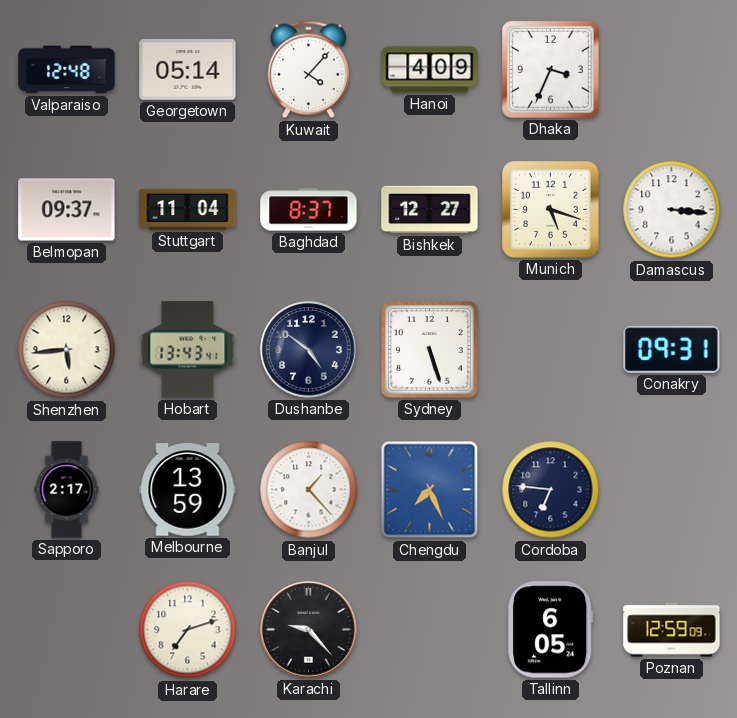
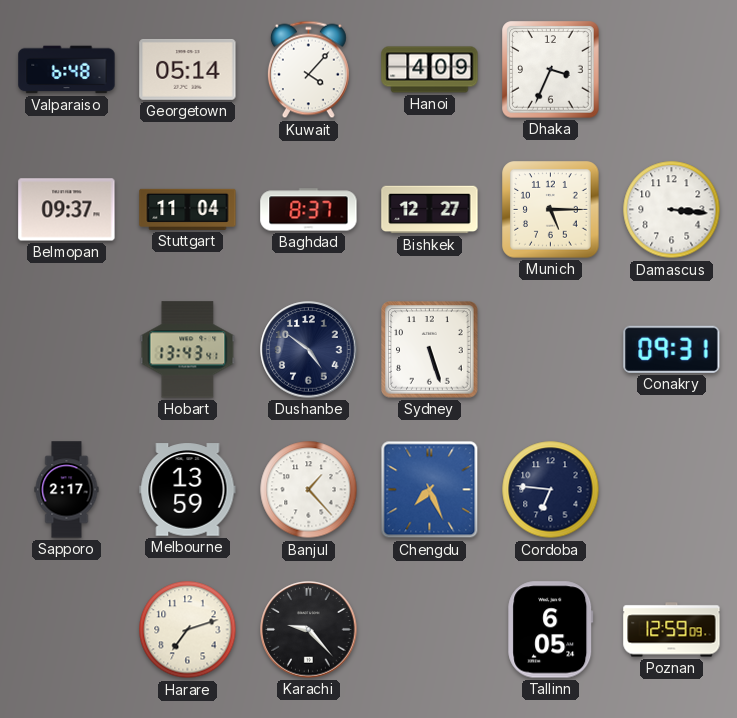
Valparaiso: 12:48 -> 6:48
Munich: 5:18 -> 5:15
Shenzhen: 5:44 -> none
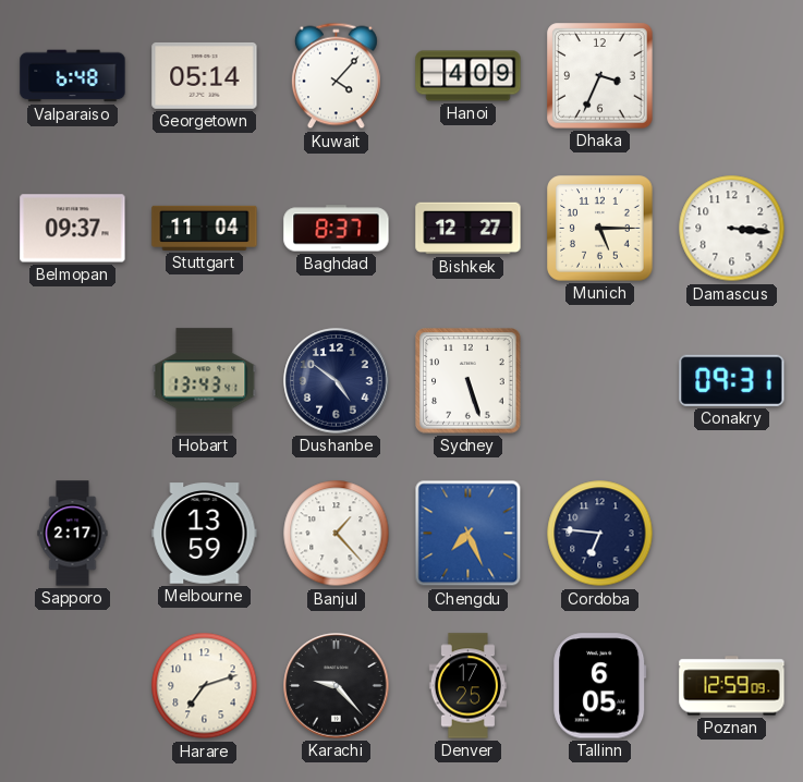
Denver: none -> 17:25
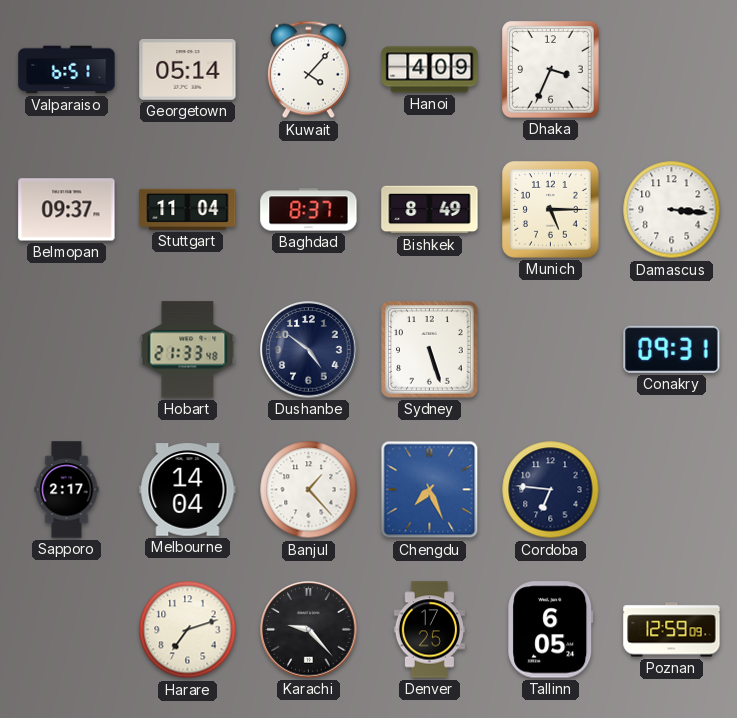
Valparaiso: 6:48 -> 6:51
Bishkek: 12:27 -> 8:49
Hobart: 13:43 -> 21:33
Melbourne: 13:59 -> 14:04
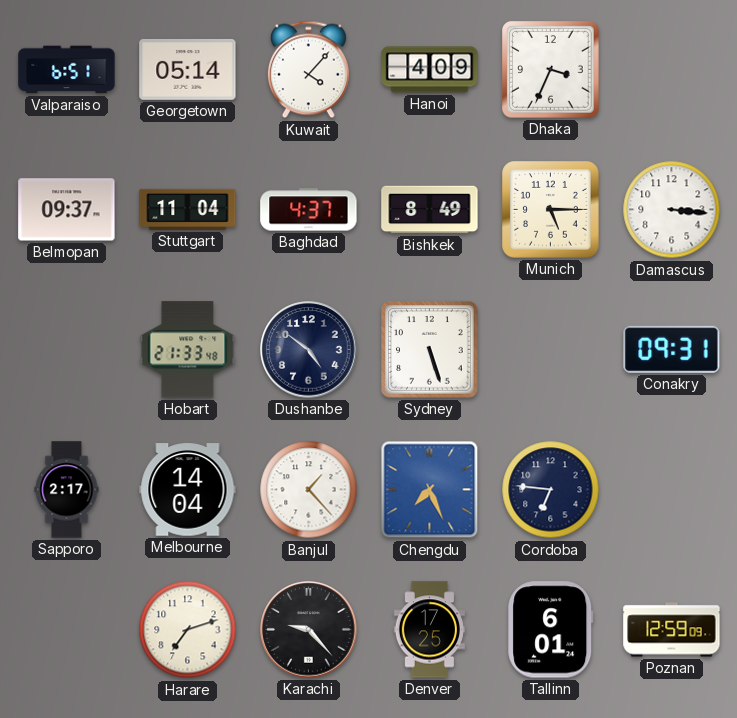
Baghdad: 8:37 -> 4:37
Tallinn: 6:05 -> 6:01
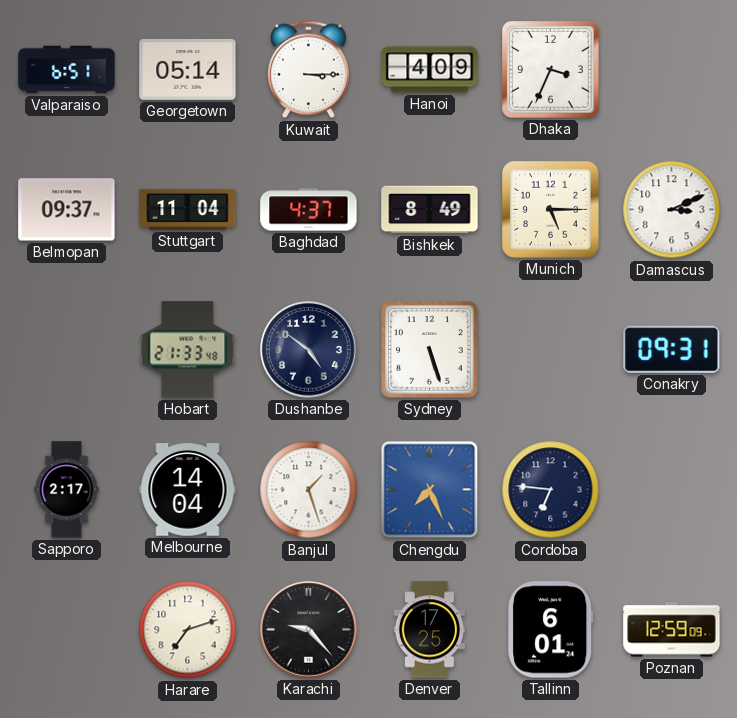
Kuwait: 4:07 -> 3:15
Damascus: 3:16 -> 3:11
Banjul: 1:23 -> 1:27
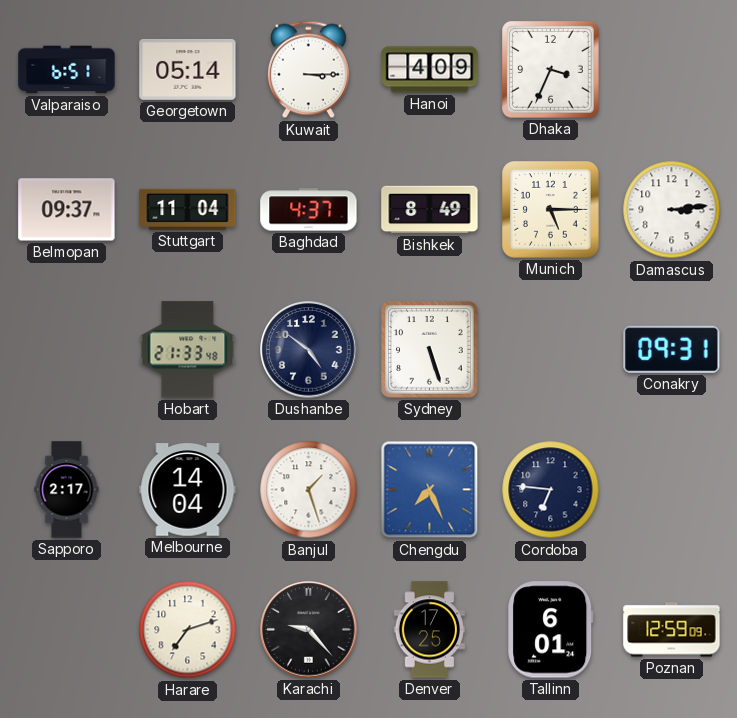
Damascus: 3:11 -> 3:14
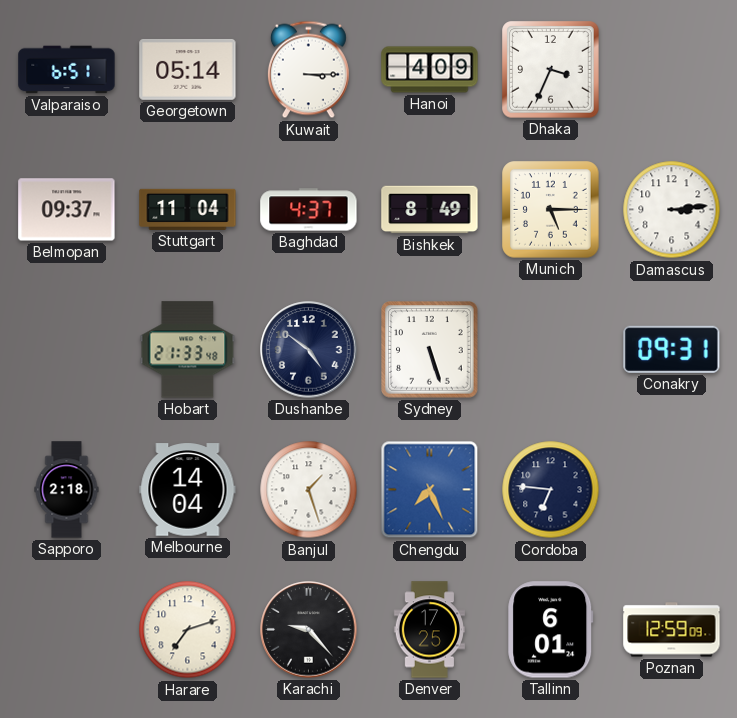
Sapporo: 2:17 -> 2:18
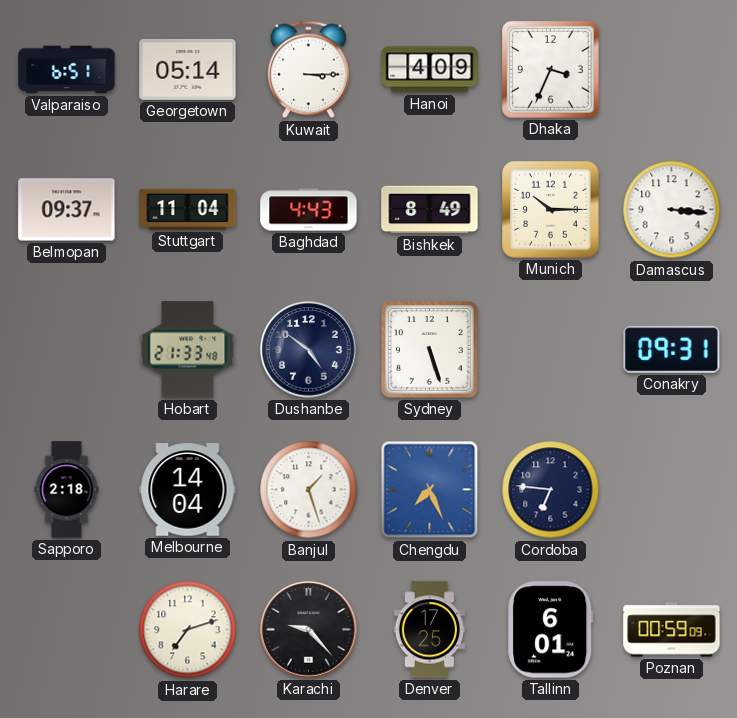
Baghdad: 4:37 -> 4:43
Munich: 5:15 -> 10:15
Damascus: 3:14 -> 3:16
Poznan: 12:59 -> 00:59
